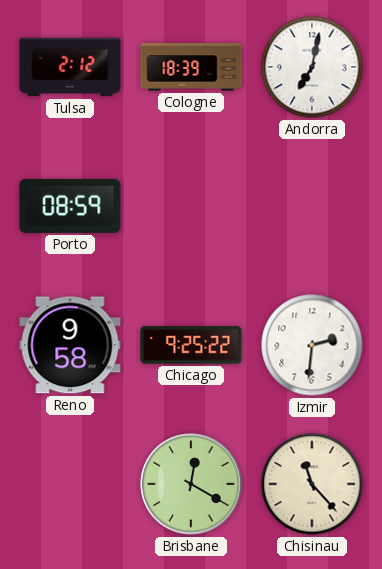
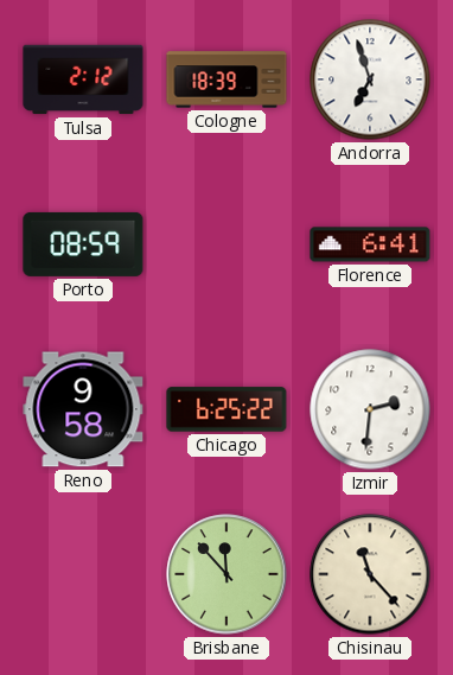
Andorra: 7:02 -> 6:57
Florence: none -> 6:41
Chicago: 9:25 -> 6:25
Brisbane: 12:20 -> 11:53
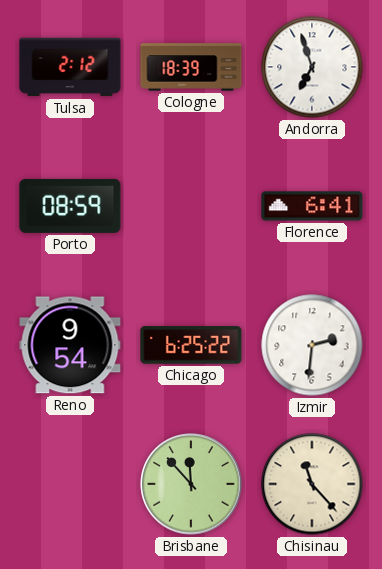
Reno: 9:58 -> 9:54
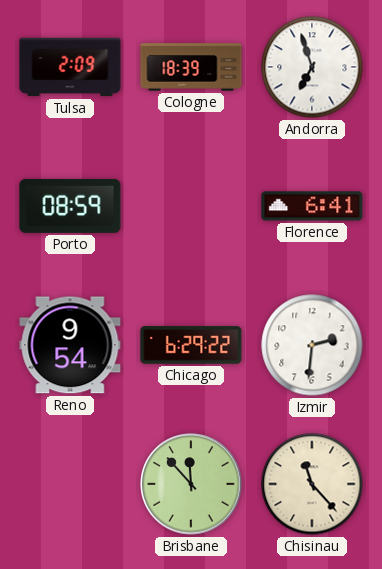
Tulsa: 2:12 -> 2:09
Chicago: 6:25 -> 6:29
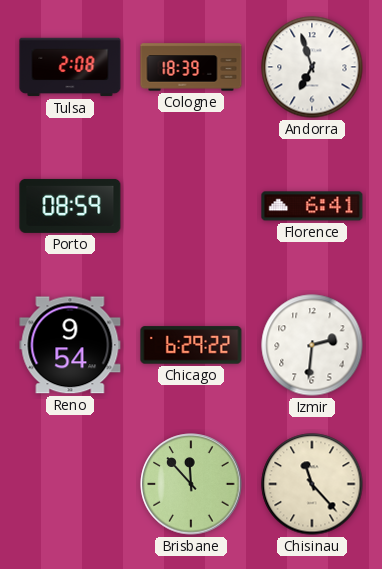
Tulsa: 2:09 -> 2:08
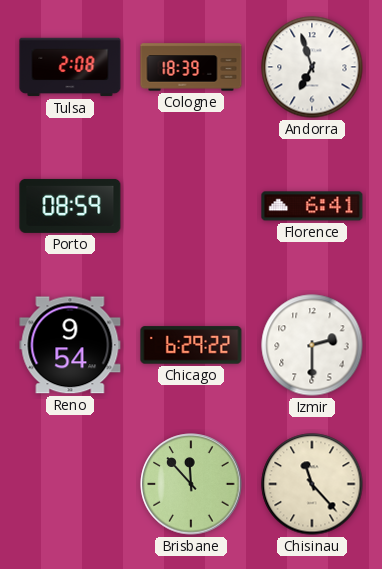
Izmir: 2:31 -> 2:30
